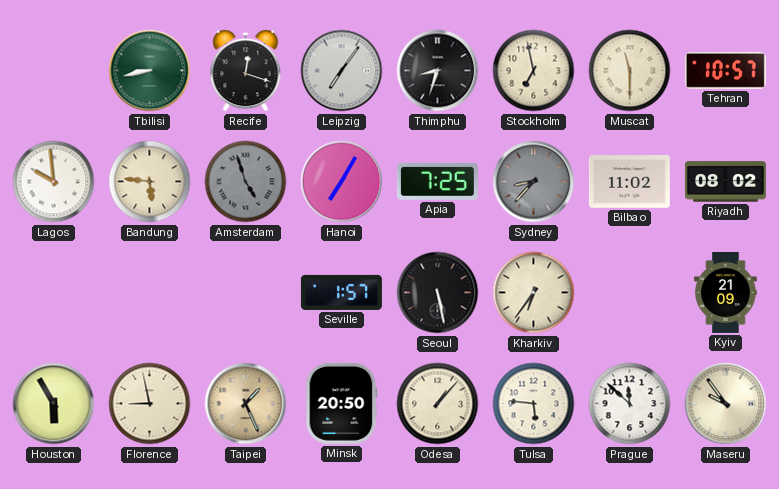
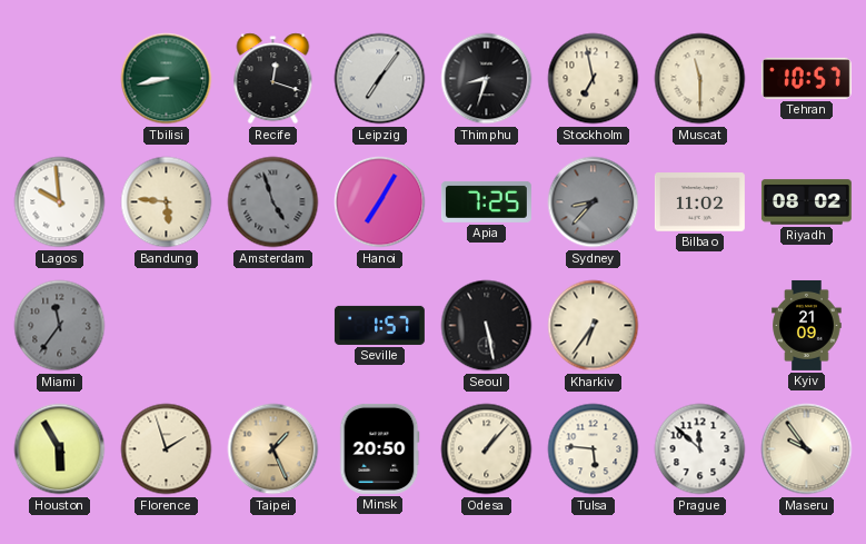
Miami: none -> 11:36
Florence: 8:58 -> 1:57
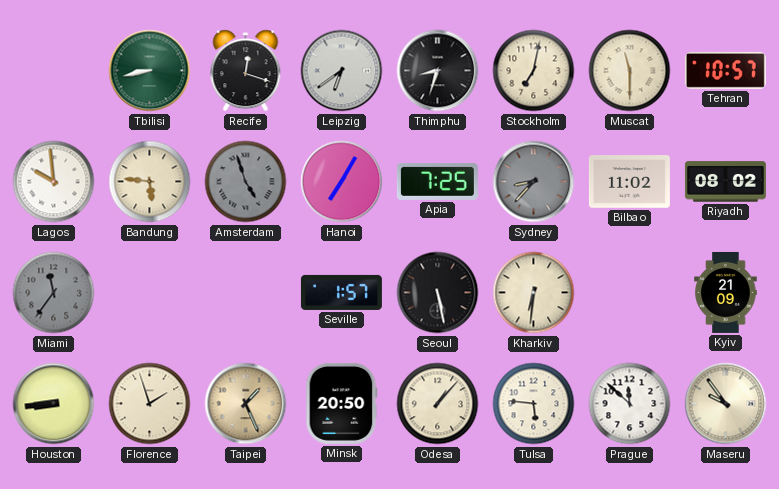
Leipzig: 7:06 -> 6:39
Stockholm: 6:58 -> 7:02
Kharkiv: 6:36 -> 6:31
Houston: 5:55 -> 8:44
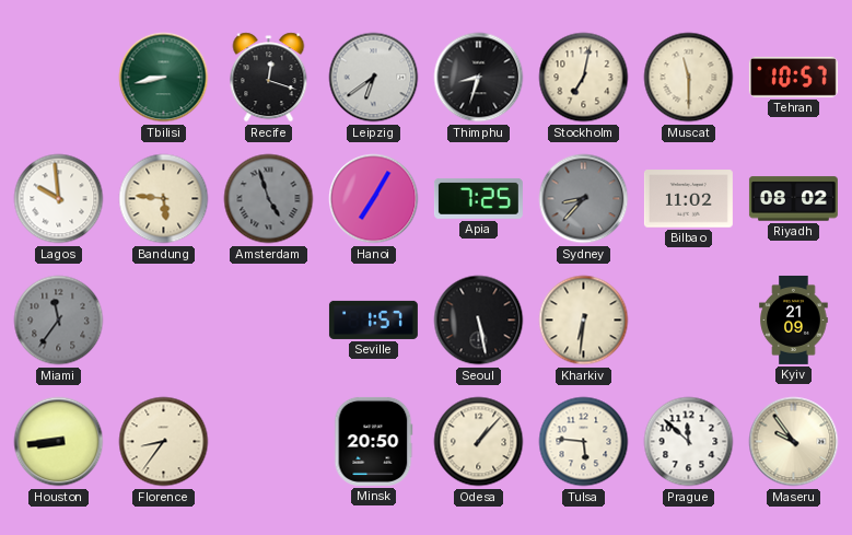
Florence: 1:57 -> 8:36
Taipei: 1:26 -> none
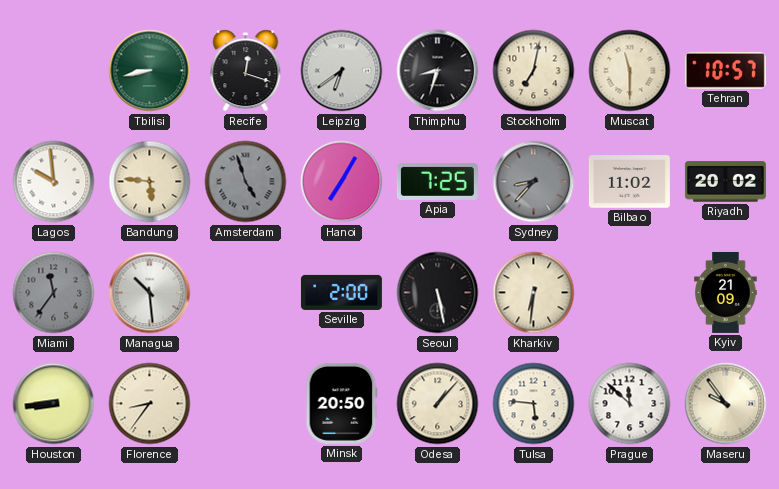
Riyadh: 08:02 -> 20:02
Managua: none -> 10:29
Seville: 1:57 -> 2:00
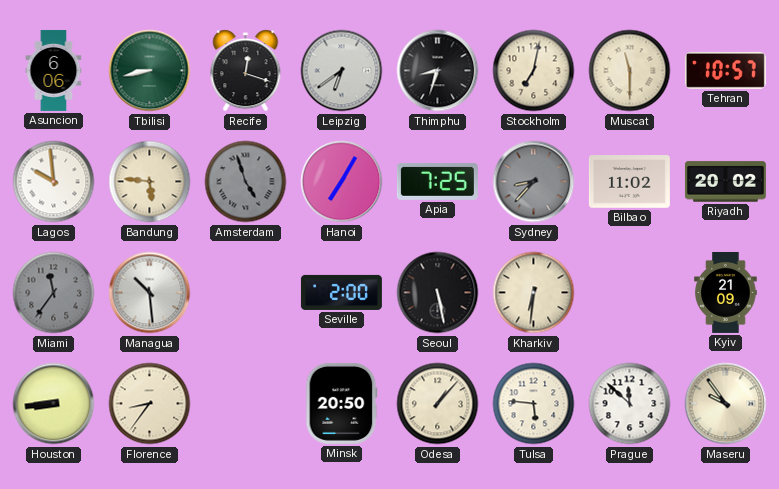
Asuncion: none -> 6:06
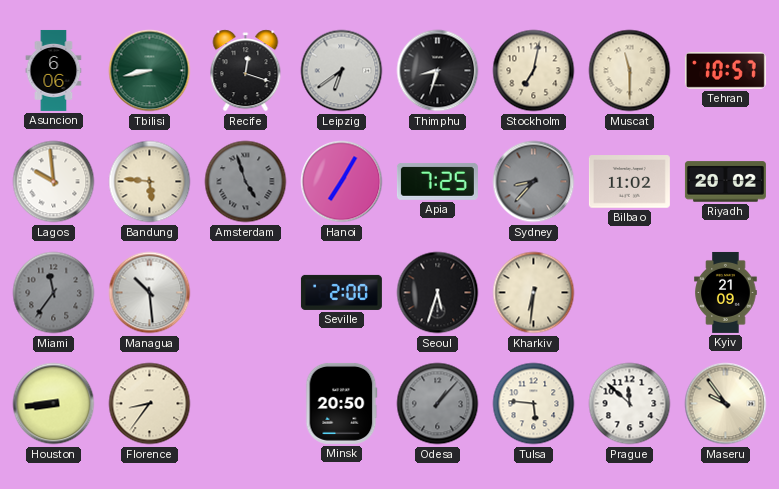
Seoul: 5:28 -> 5:33
Odesa dial: cream -> grey
